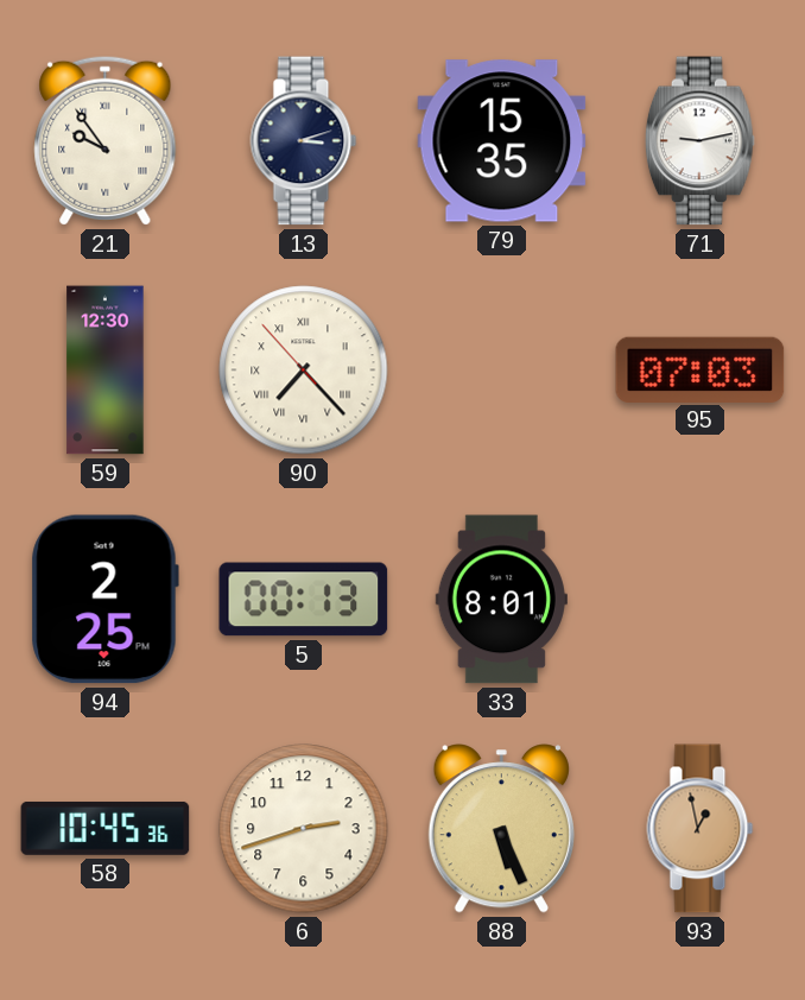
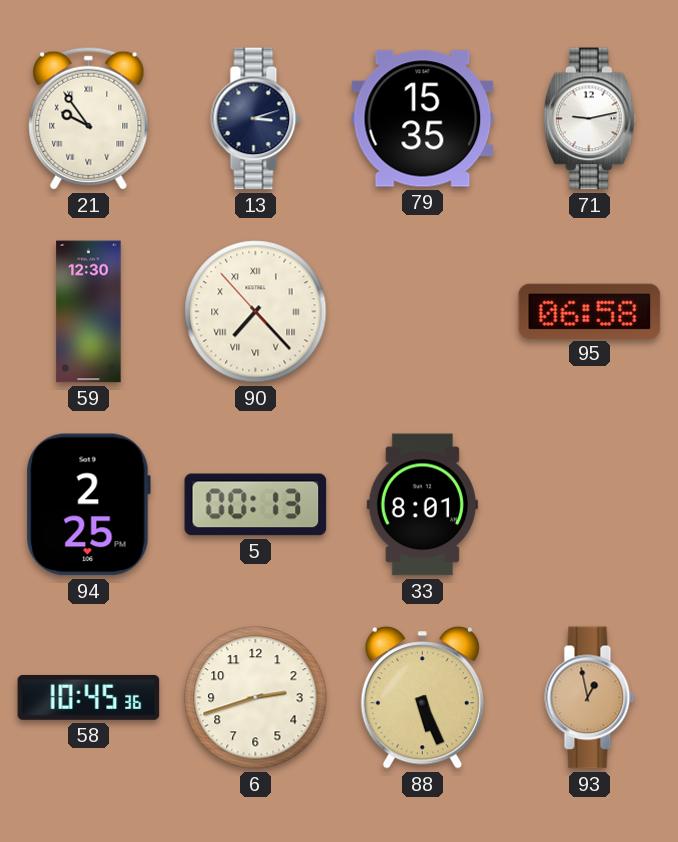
95: 07:03 -> 06:58
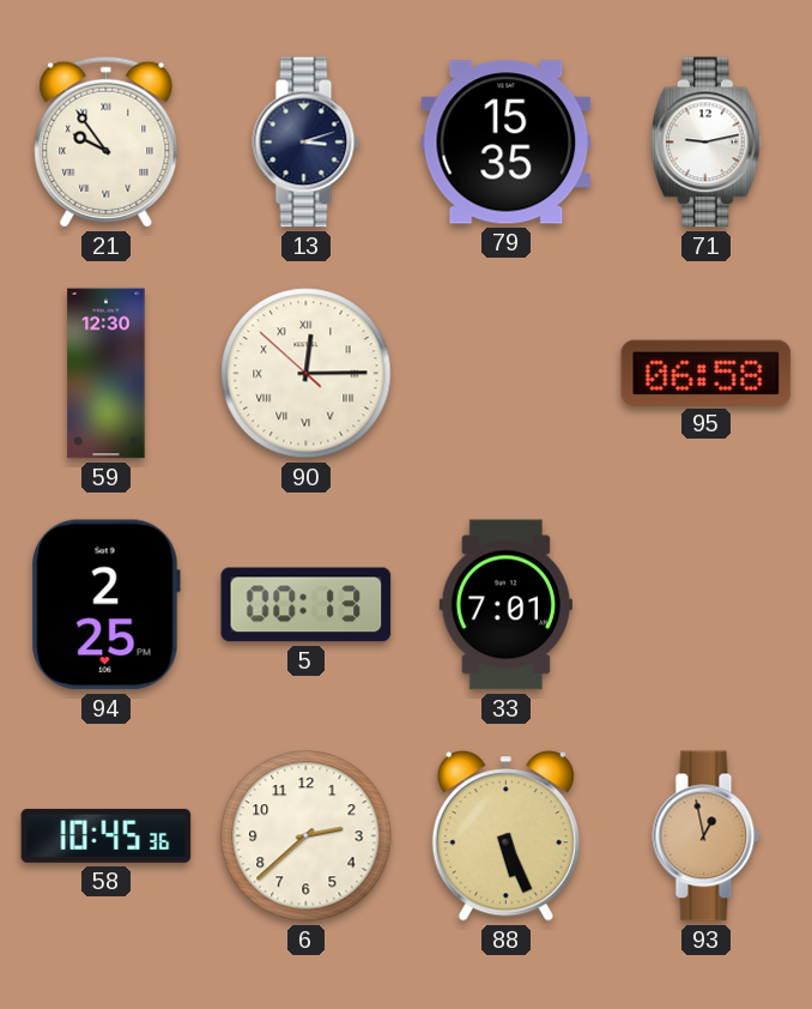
90: 7:22 -> 12:14
33: 8:01 -> 7:01
6: 2:42 -> 2:38
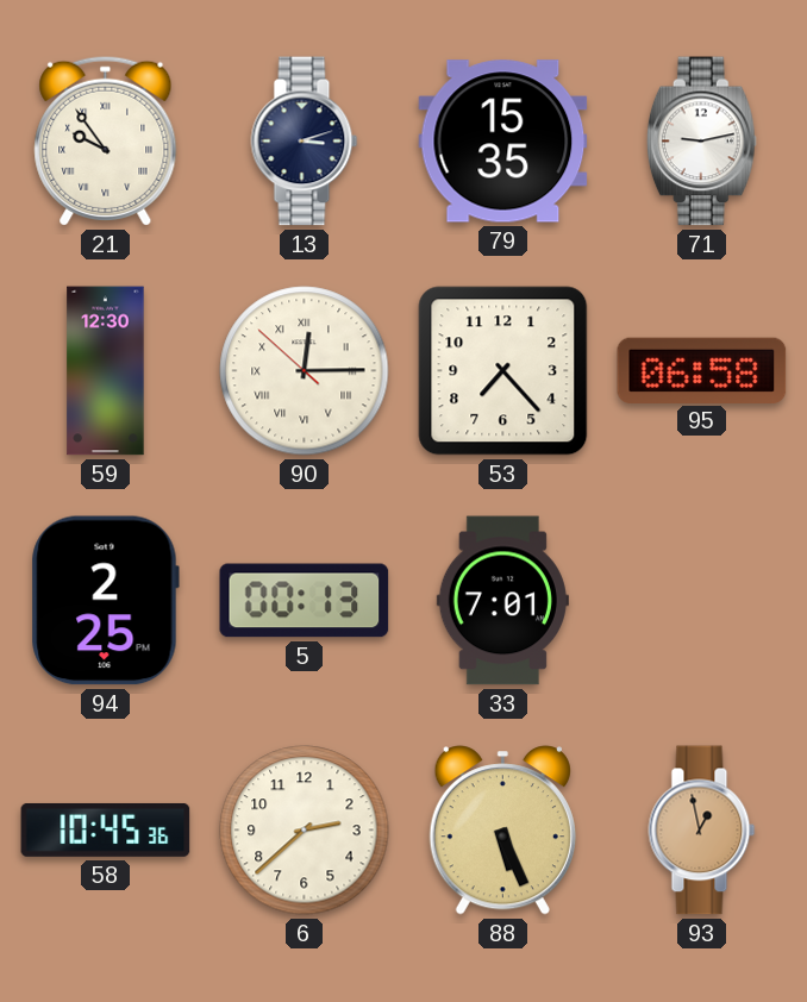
53: none -> 7:23
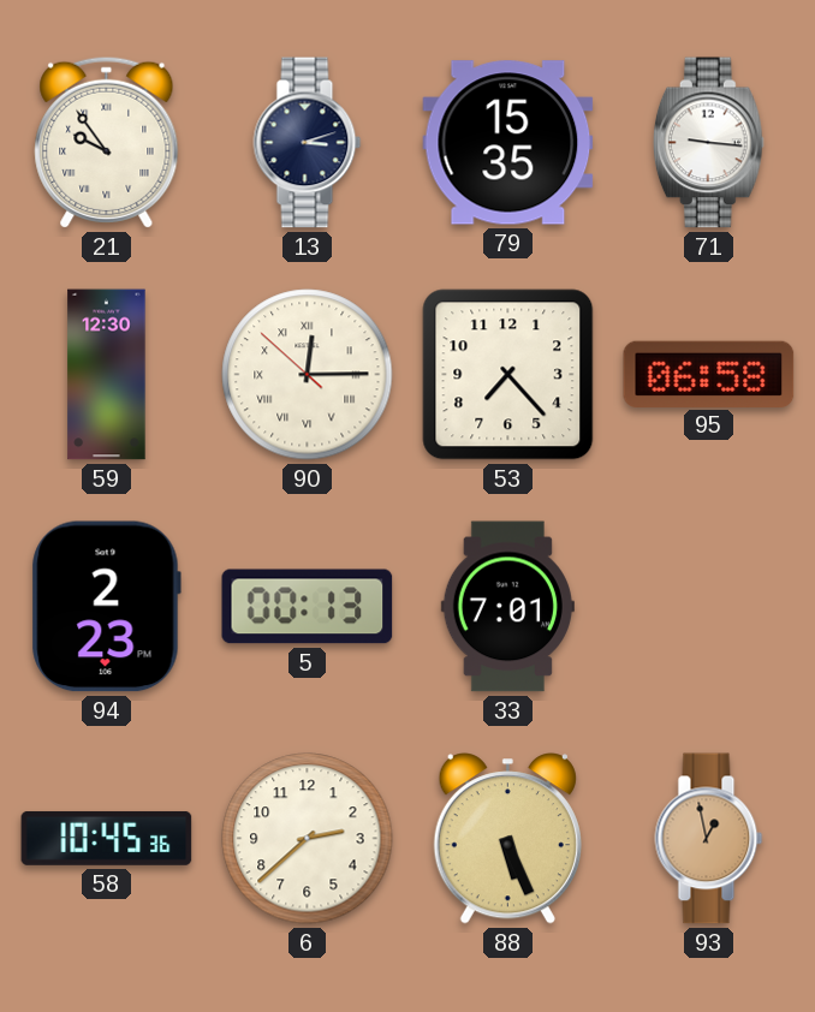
71: 9:13 -> 9:16
94: 2:25 -> 2:23
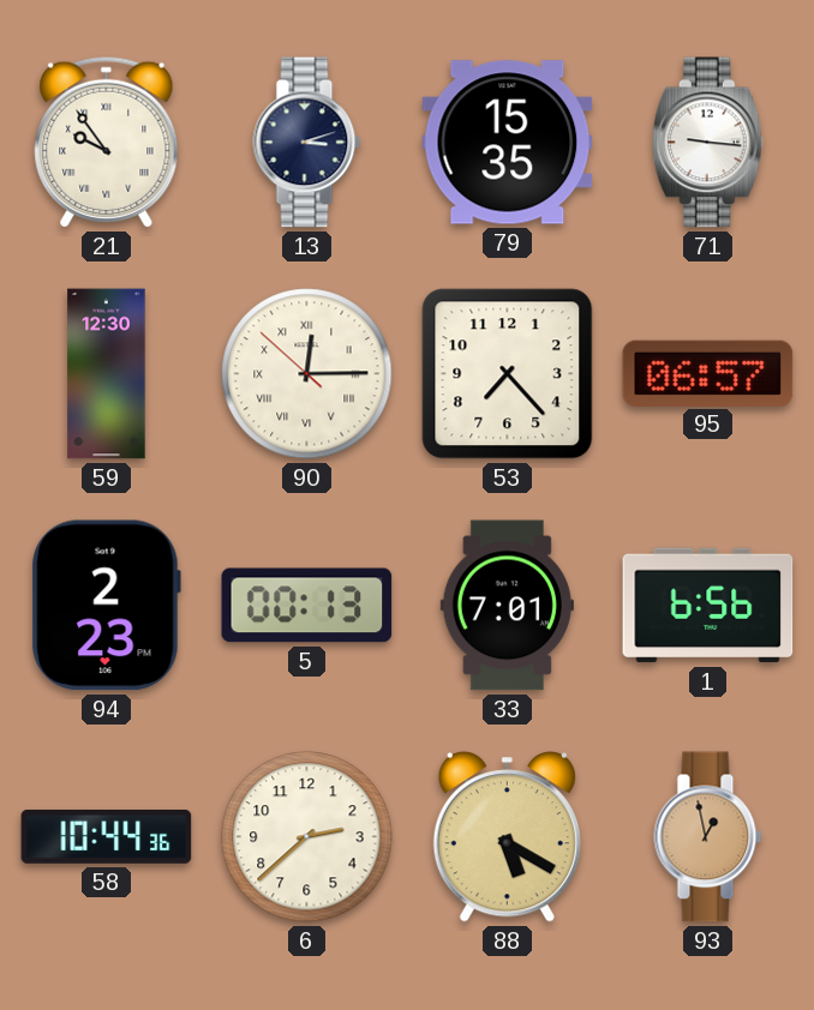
95: 06:58 -> 06:57
1: none -> 6:56
58: 10:45 -> 10:44
88: 5:26 -> 5:20
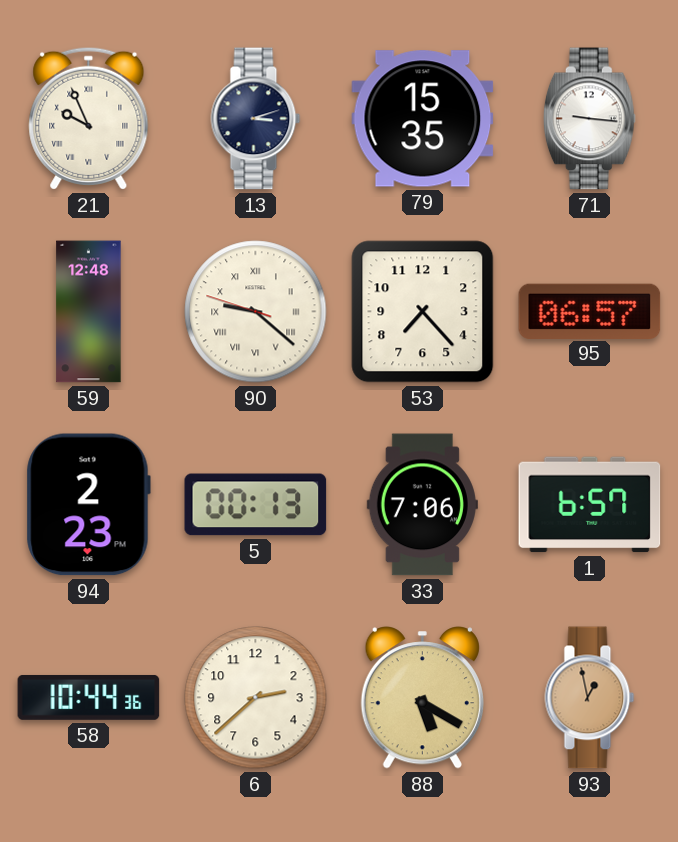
21: 9:54 -> 9:56
59: 12:30 -> 12:48
90: 12:14 -> 9:21
33: 7:01 -> 7:06
1: 6:56 -> 6:57
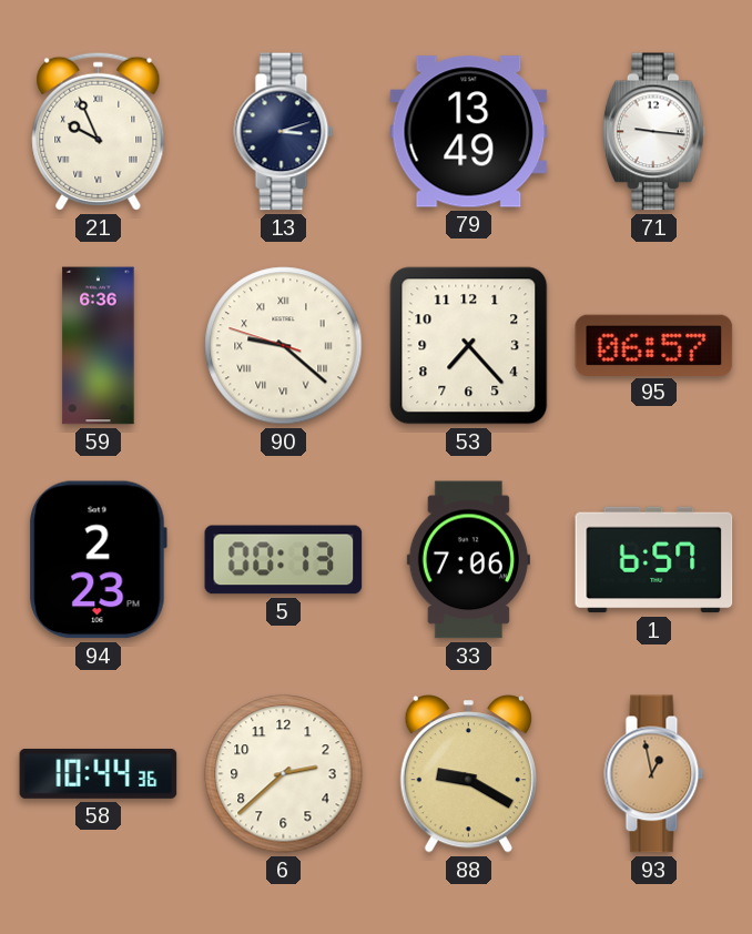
79: 15:35 -> 13:49
59: 12:48 -> 6:36
88: 5:20 -> 9:20
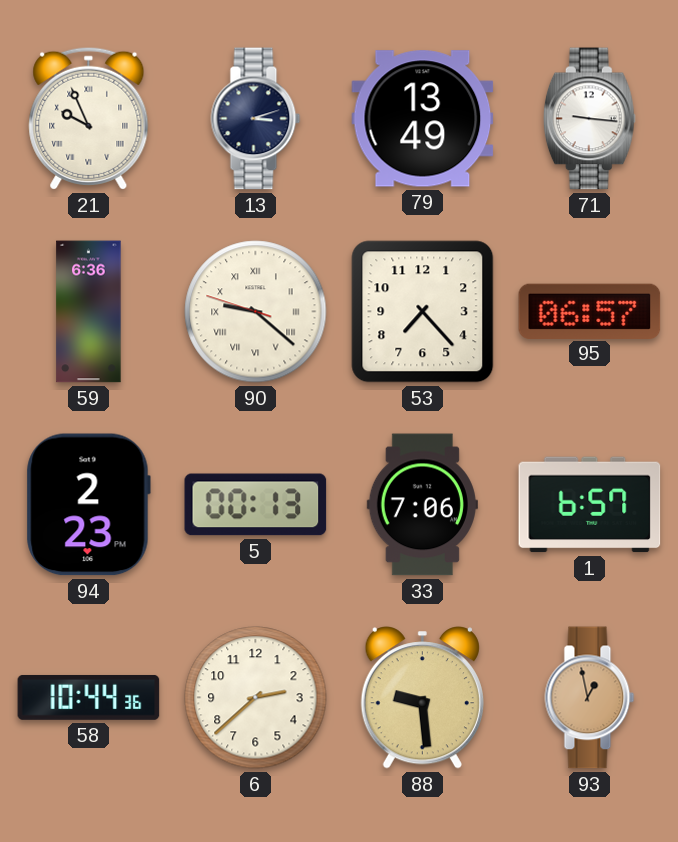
88: 9:20 -> 9:29
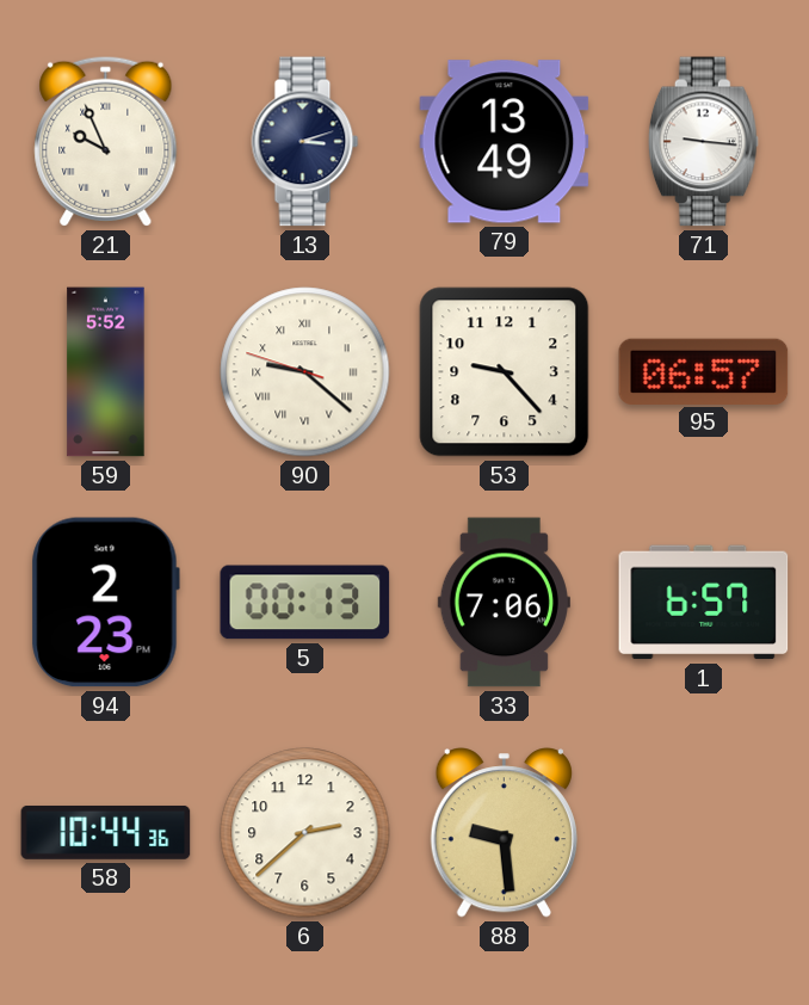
59: 6:36 -> 5:52
53: 7:23 -> 9:23
93: 12:58 -> none
